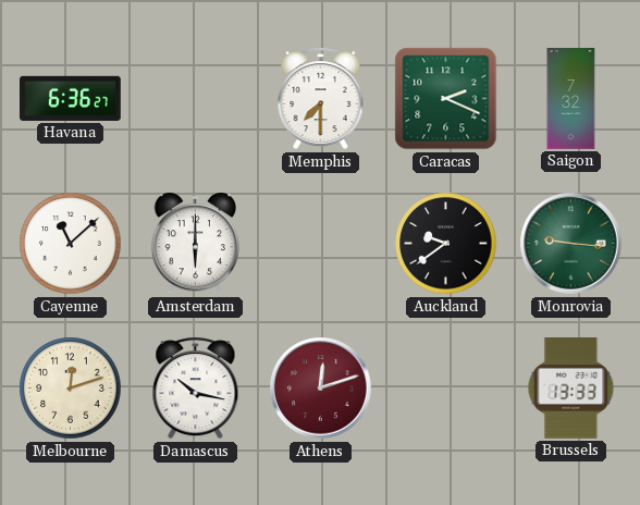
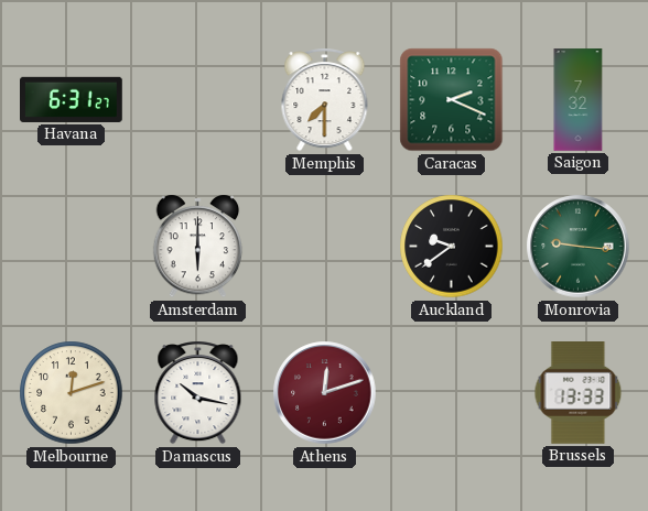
Havana: 6:36 -> 6:31
Cayenne: 11:08 -> none
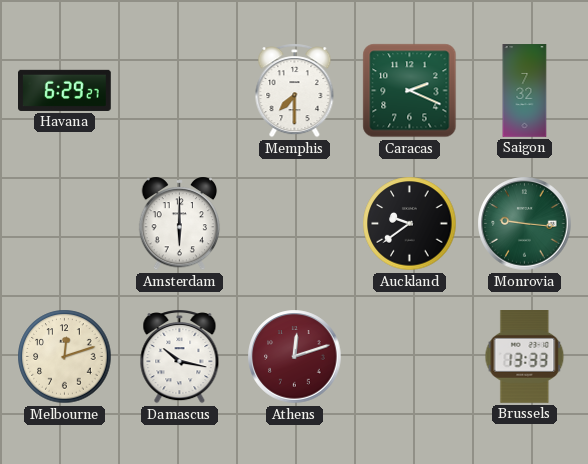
Havana: 6:31 -> 6:29
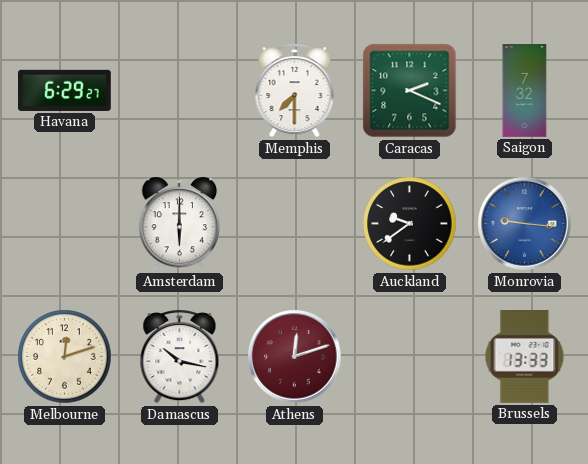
Monrovia dial: green -> blue
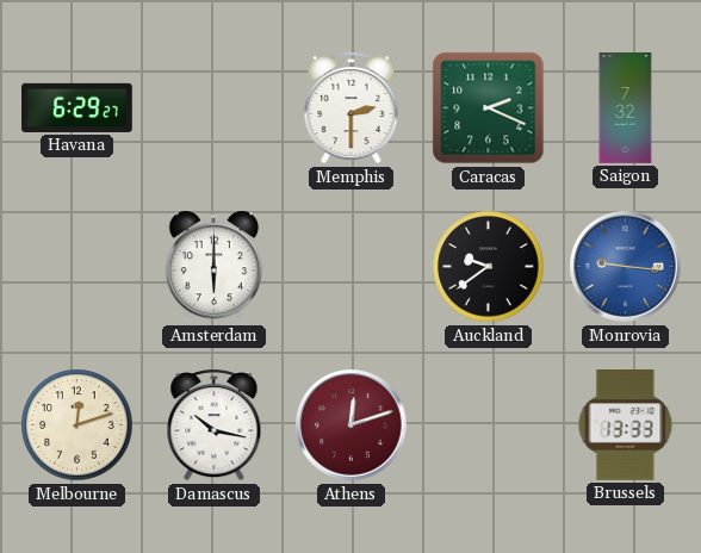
Memphis: 7:30 -> 2:30
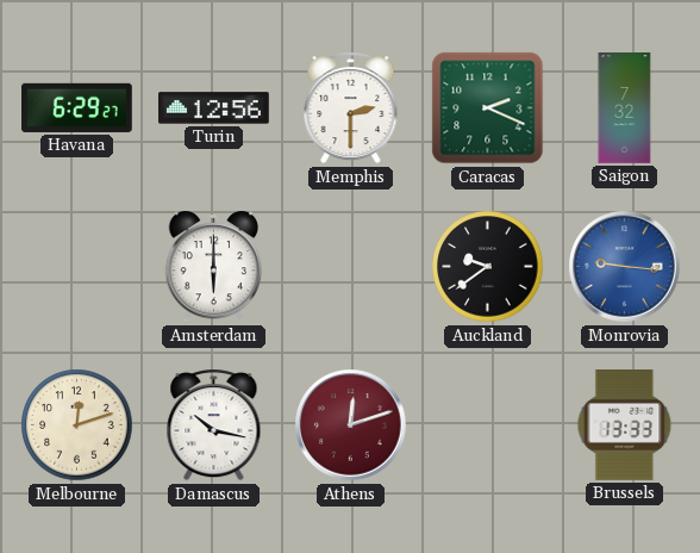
Turin: none -> 12:56
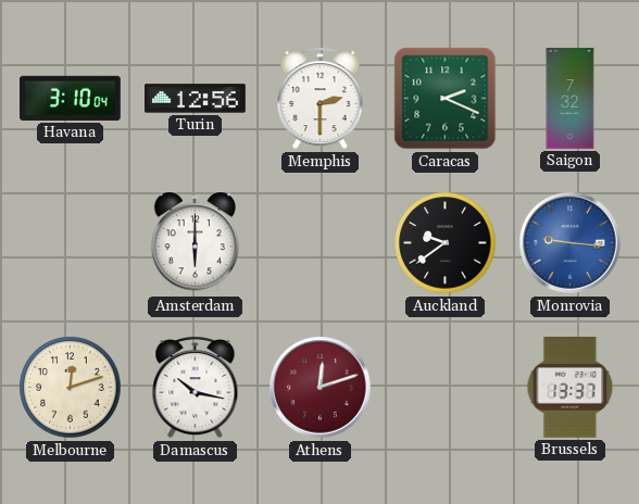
Havana: 6:29 -> 3:10
Brussels: 13:33 -> 13:37
